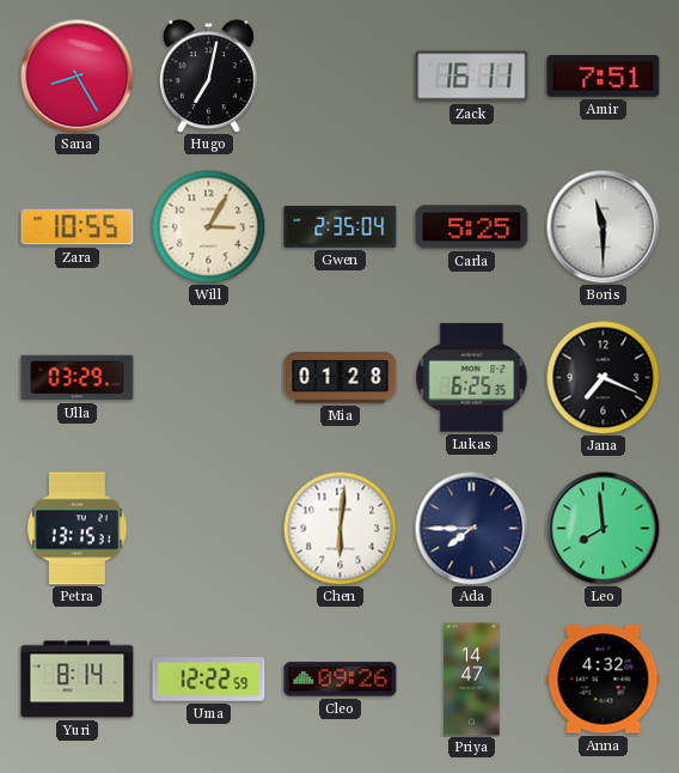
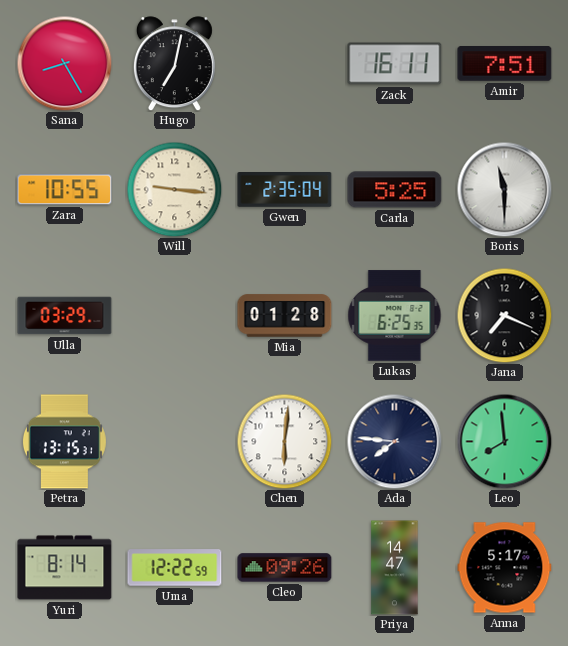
Will: 3:05 -> 9:16
Ada: 7:45 -> 7:46
Anna: 4:32 -> 5:17
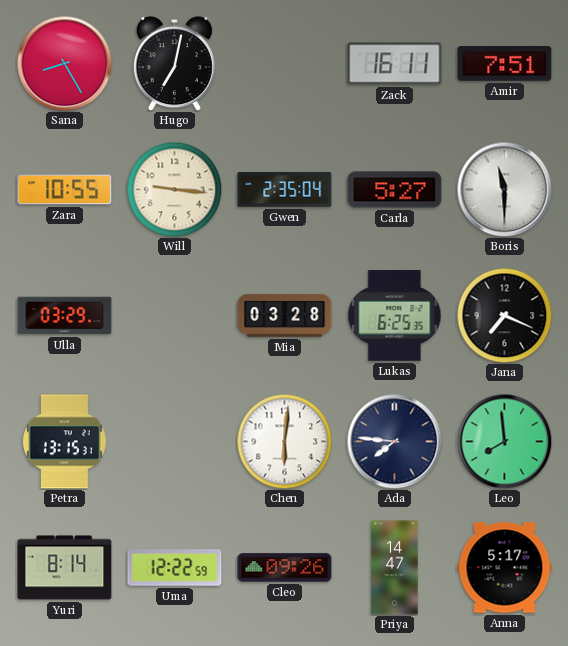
Carla: 5:25 -> 5:27
Mia: 01:28 -> 03:28
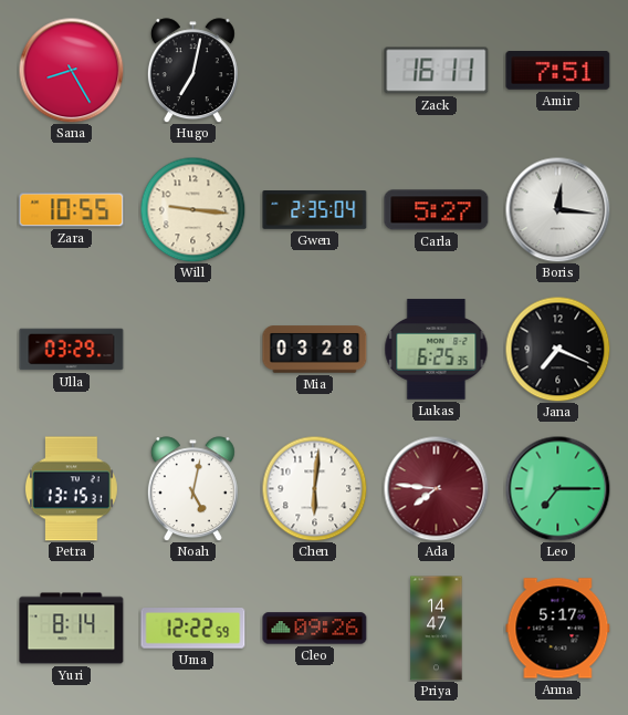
Boris: 11:30 -> 12:16
Noah: none -> 5:02
Ada dial: navy -> burgundy
Leo: 7:59 -> 7:15
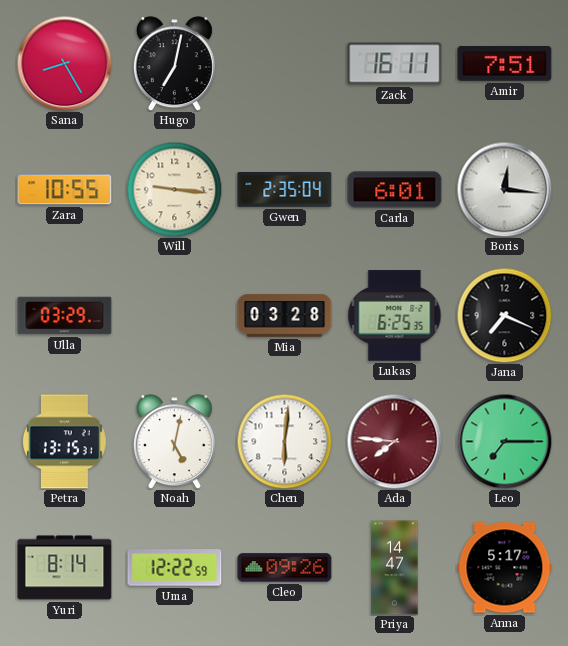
Carla: 5:27 -> 6:01
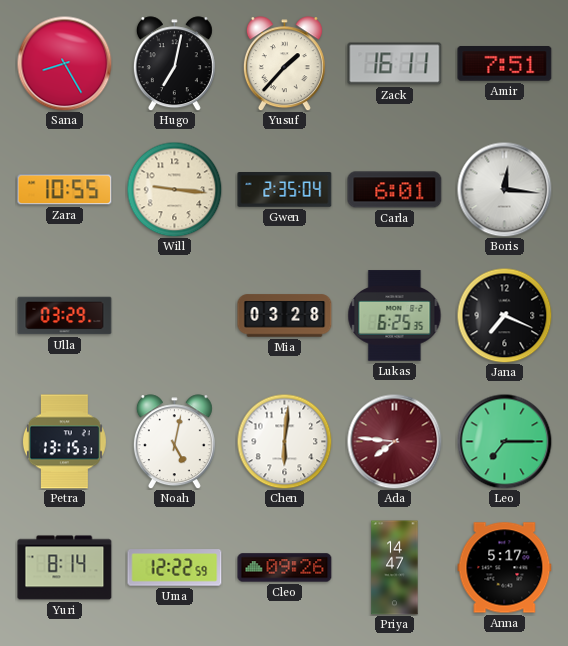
Yusuf: none -> 1:37
